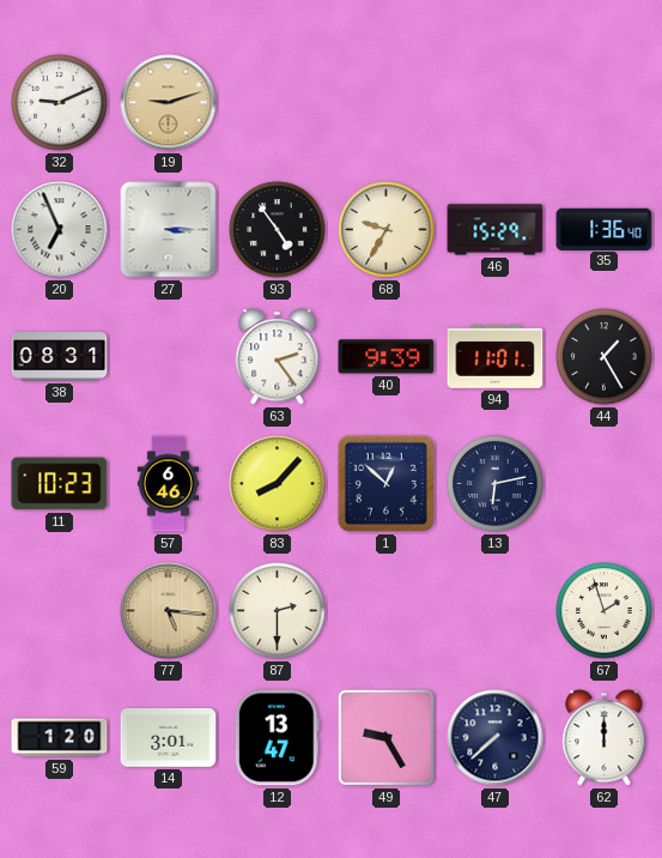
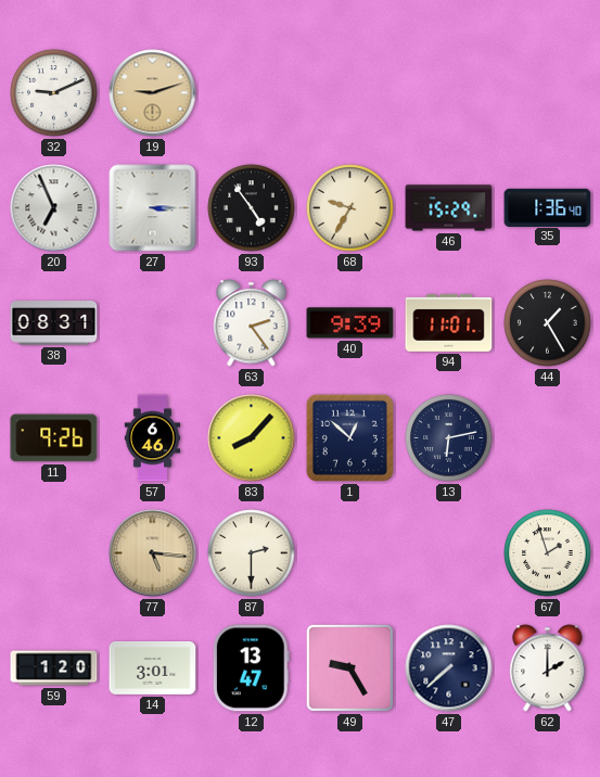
11: 10:23 -> 9:26
62: 12:00 -> 2:00
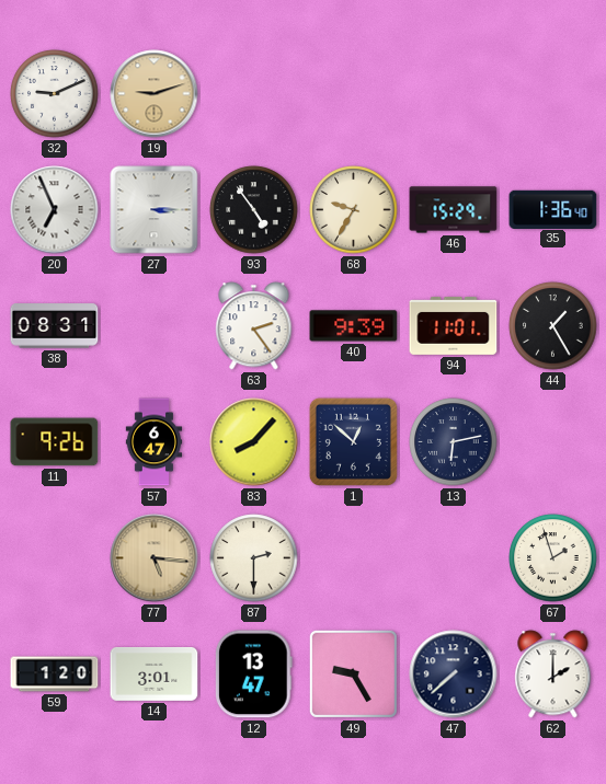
57: 6:46 -> 6:47
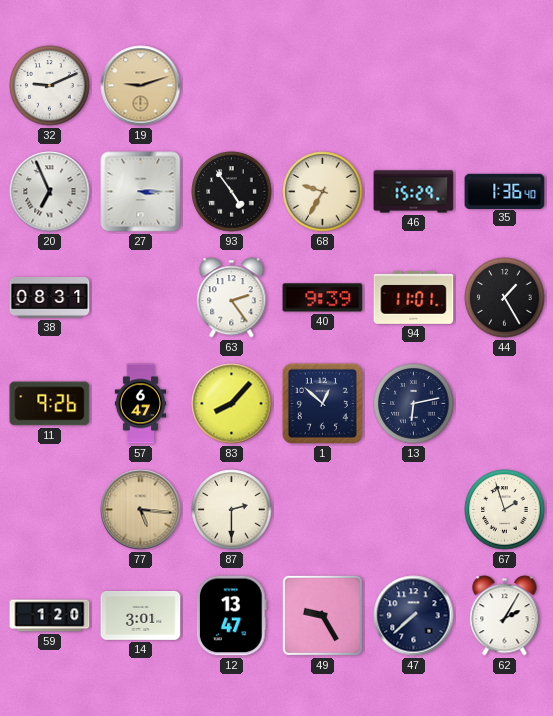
62: 2:00 -> 2:05
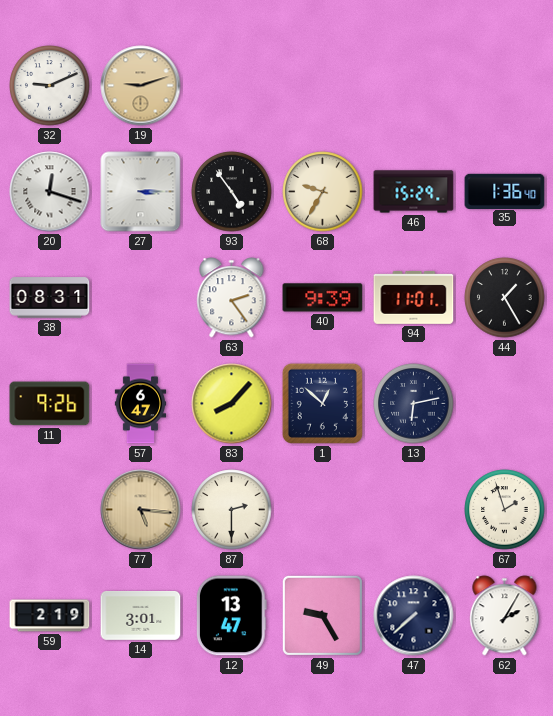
20: 6:56 -> 12:18
59: 1:20 -> 2:19
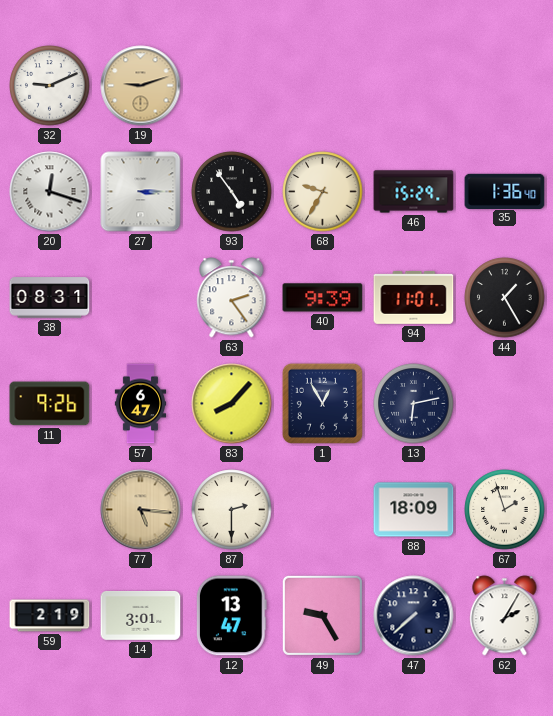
1: 12:52 -> 12:55
88: none -> 18:09
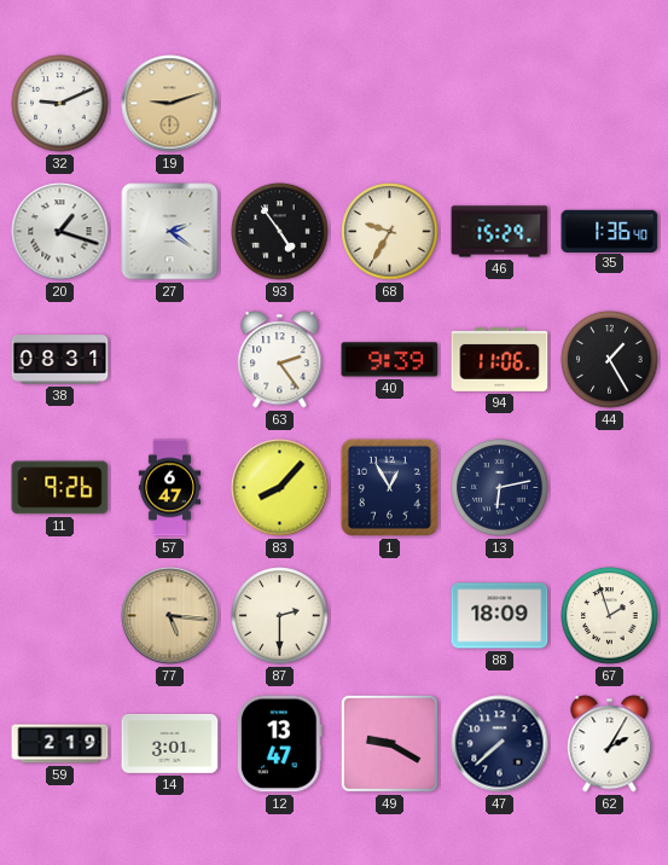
20: 12:18 -> 1:18
27: 3:15 -> 2:21
94: 11:01 -> 11:06
49: 9:25 -> 9:20
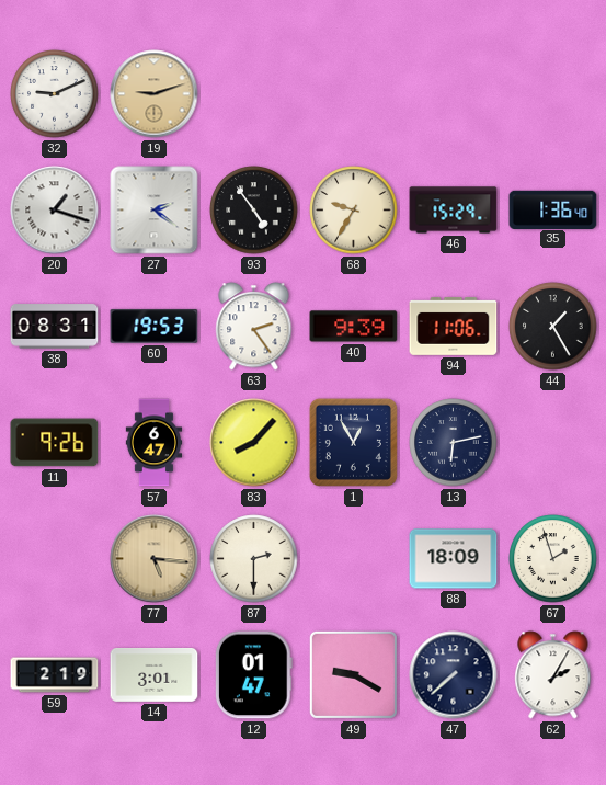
60: none -> 19:53
12: 13:47 -> 01:47
